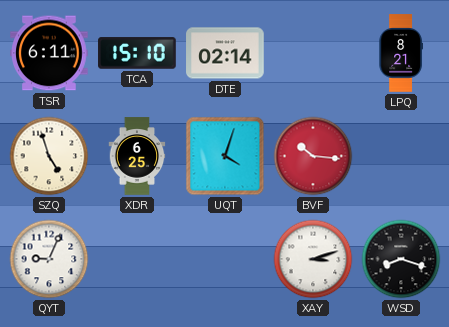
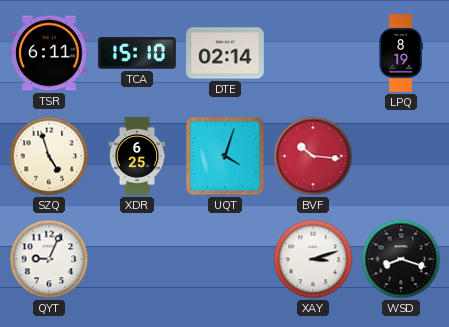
LPQ: 8:21 -> 8:19
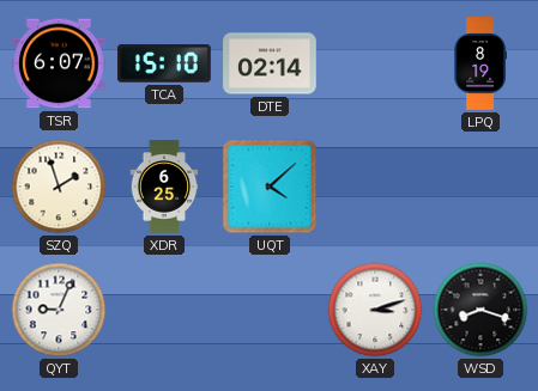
TSR: 6:11 -> 6:07
SZQ: 4:57 -> 1:57
UQT: 4:03 -> 4:08
BVF: 10:16 -> none
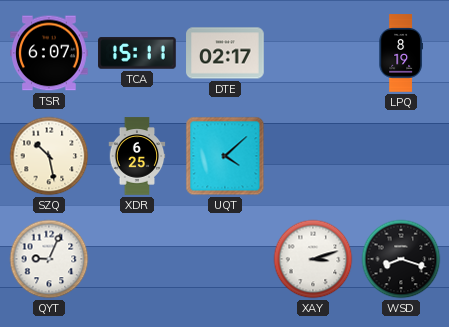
TCA: 15:10 -> 15:11
DTE: 02:14 -> 02:17
SZQ: 1:57 -> 10:28
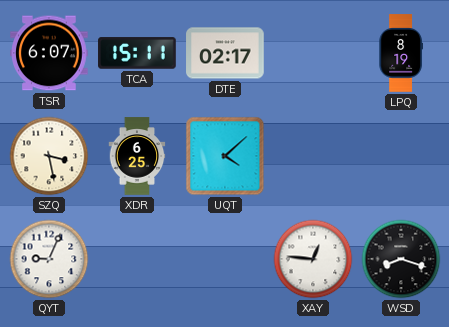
SZQ: 10:28 -> 3:28
XAY: 3:12 -> 12:46
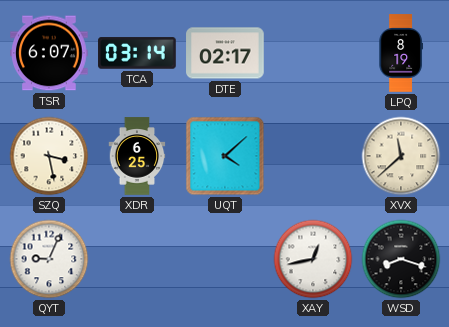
TCA: 15:11 -> 03:14
XVX: none -> 11:38
XAY: 12:46 -> 12:43
